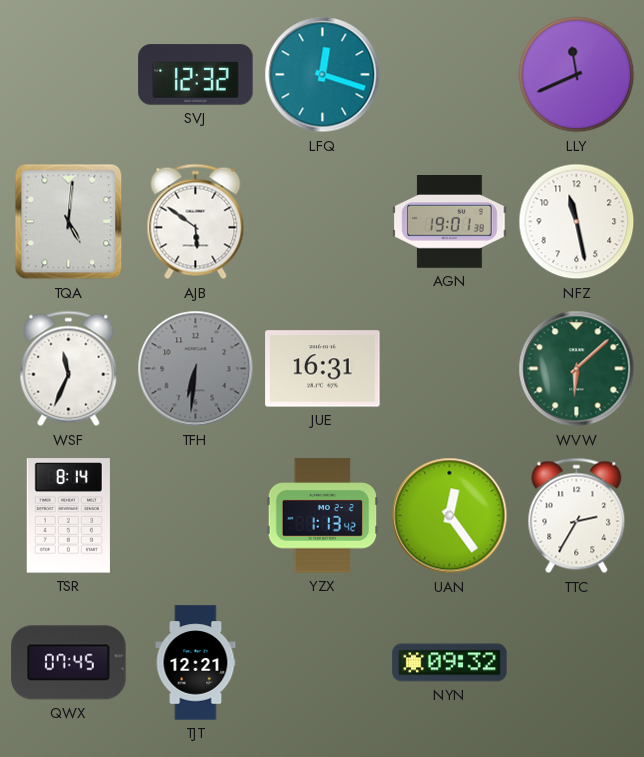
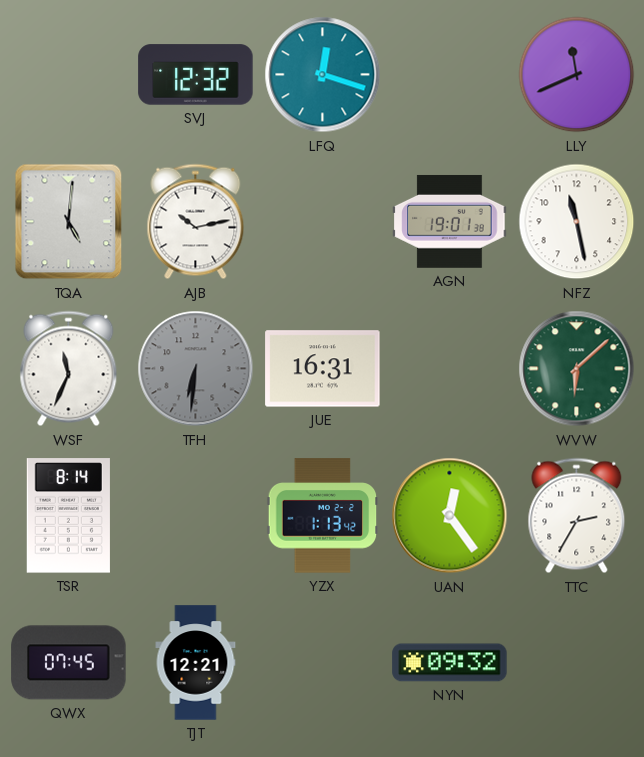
AJB: 5:51 -> 10:13
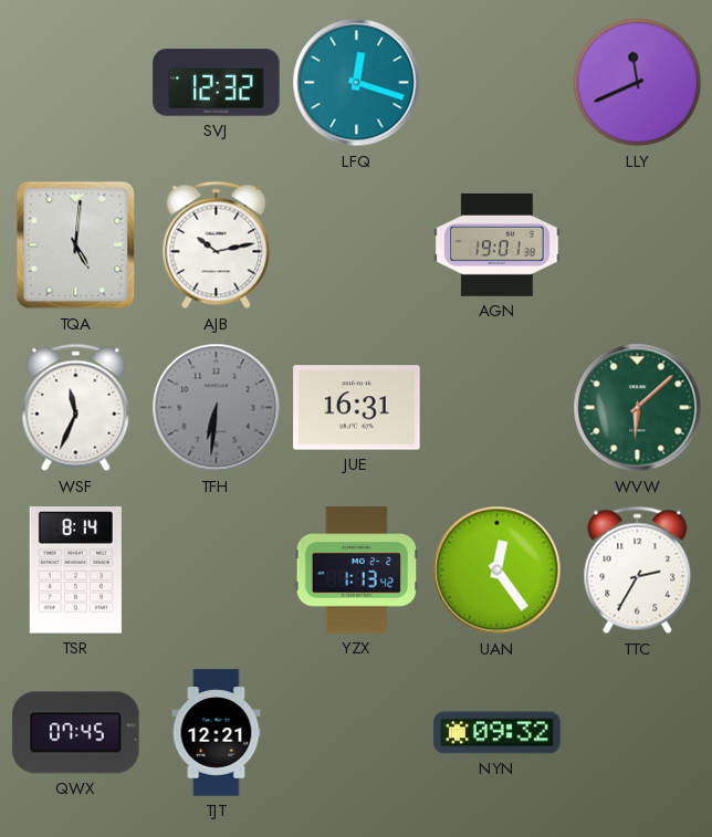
NFZ: 11:28 -> none
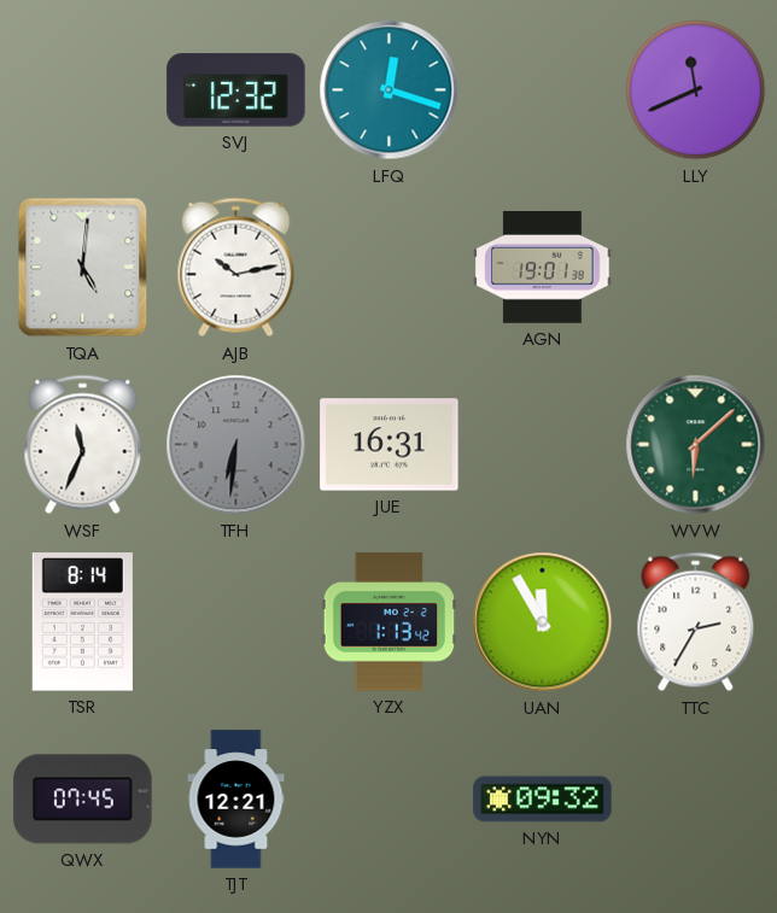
UAN: 12:24 -> 11:55
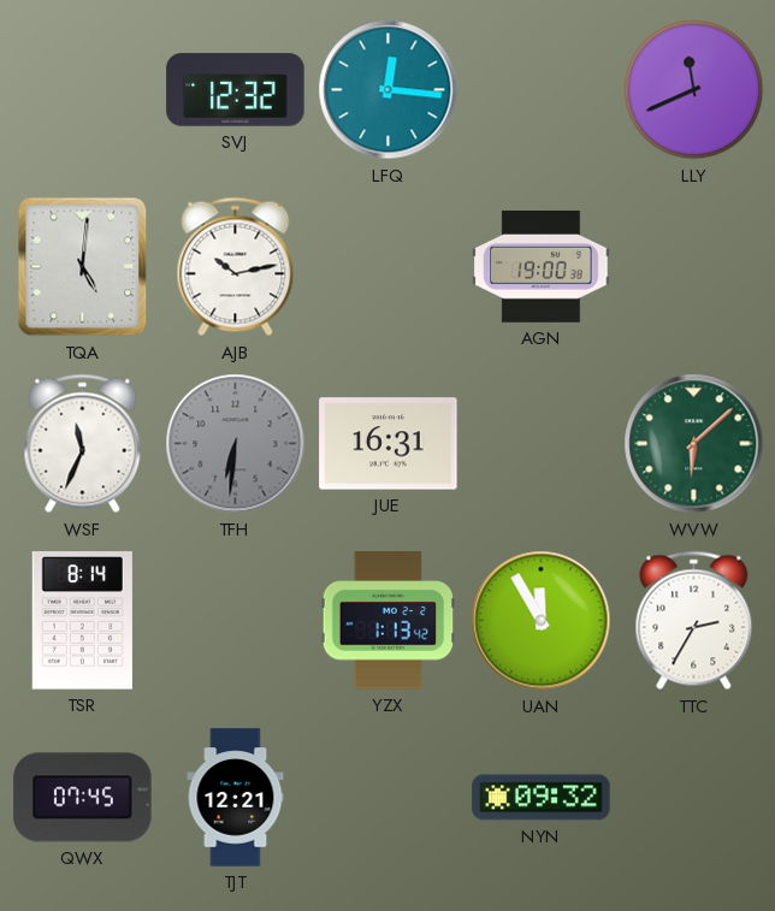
LFQ: 12:18 -> 12:16
AGN: 19:01 -> 19:00
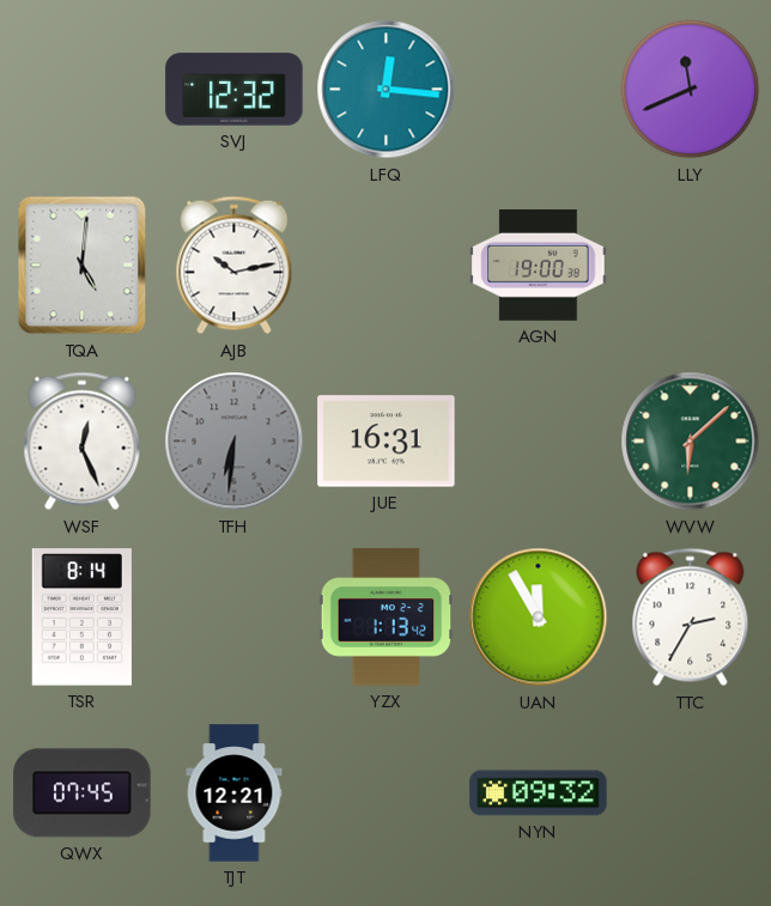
WSF: 11:34 -> 12:26
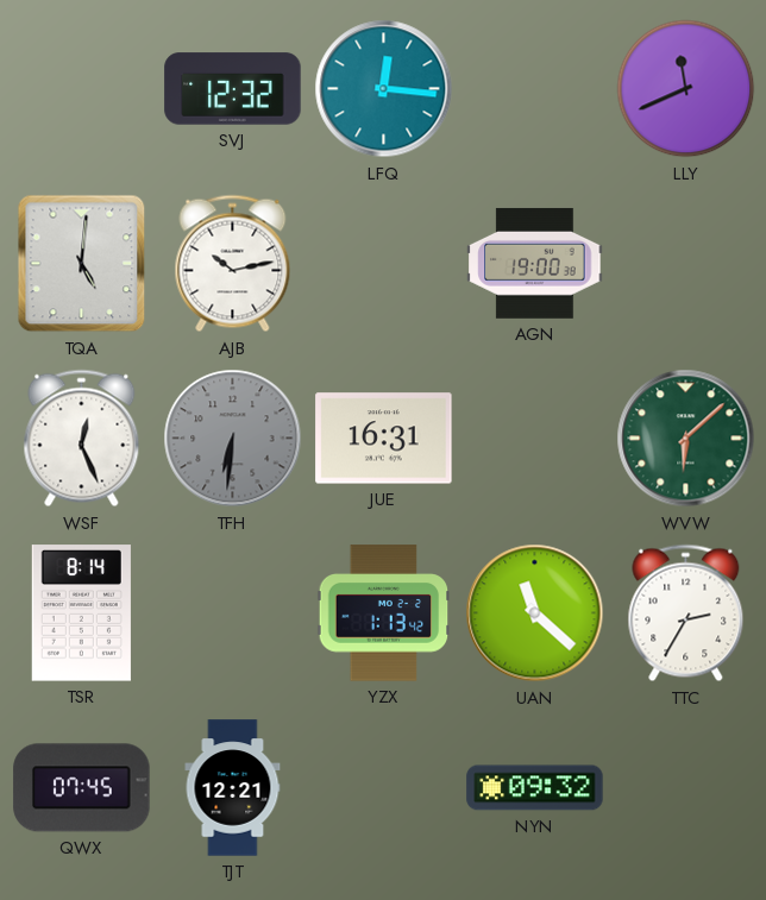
UAN: 11:55 -> 11:22
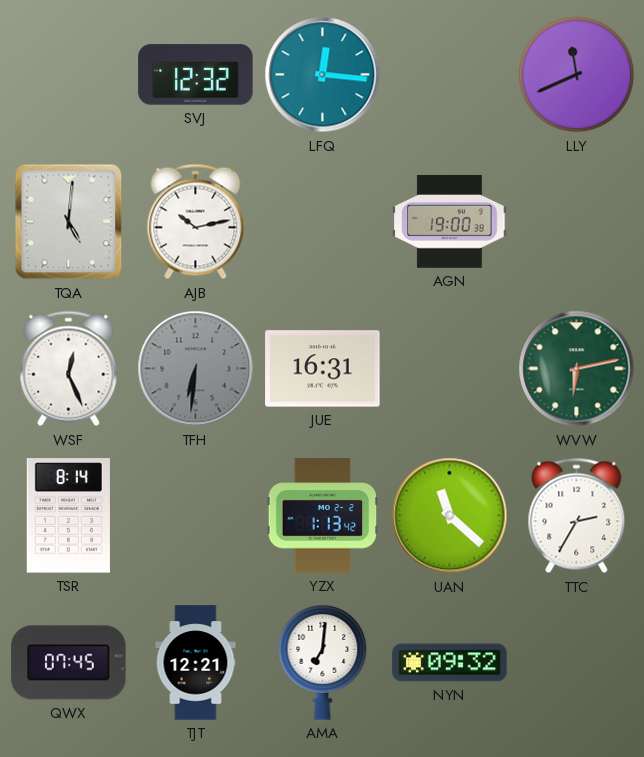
WVW: 6:08 -> 6:13
AMA: none -> 7:01
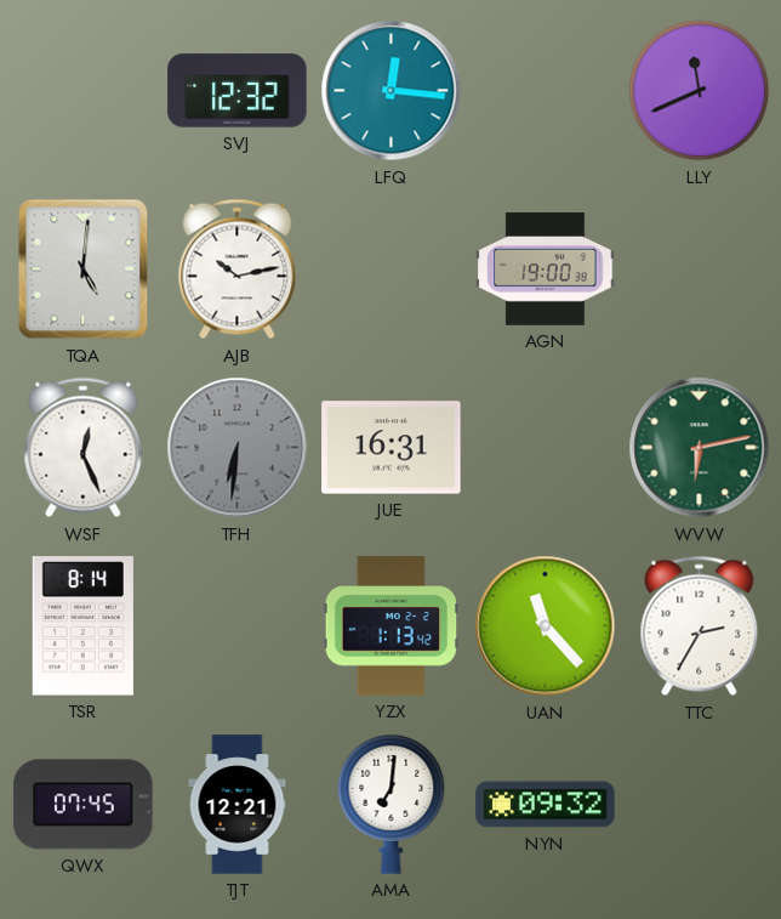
UAN: 11:22 -> 11:23
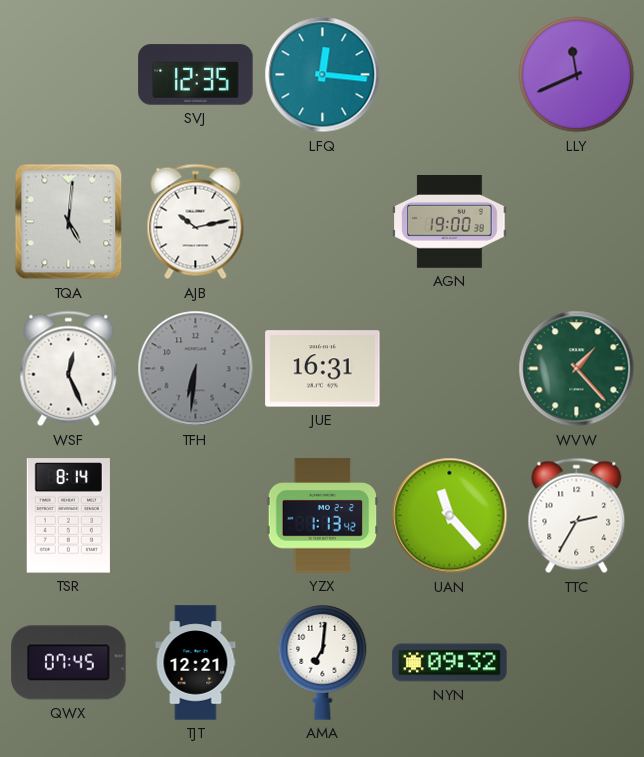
SVJ: 12:32 -> 12:35
WVW: 6:13 -> 1:23
